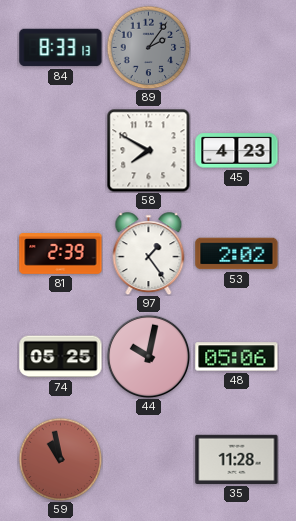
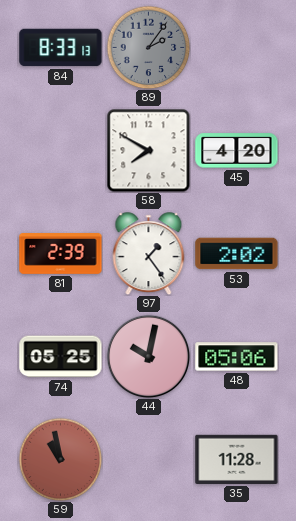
45: 4:23 -> 4:20
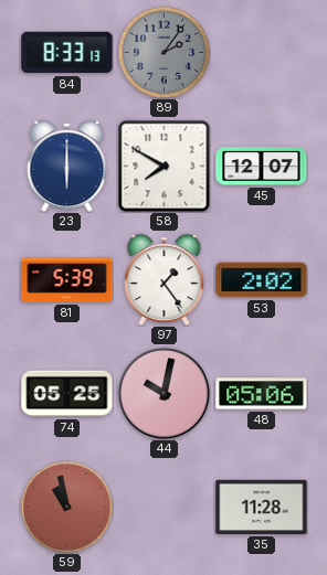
23: none -> 6:00
45: 4:20 -> 12:07
81: 2:39 -> 5:39
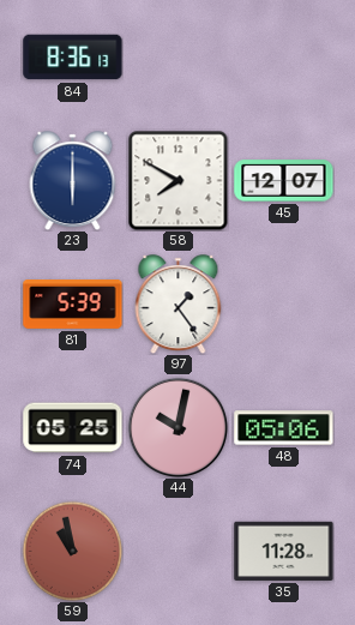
84: 8:33 -> 8:36
89: 2:06 -> none
53: 2:02 -> none
